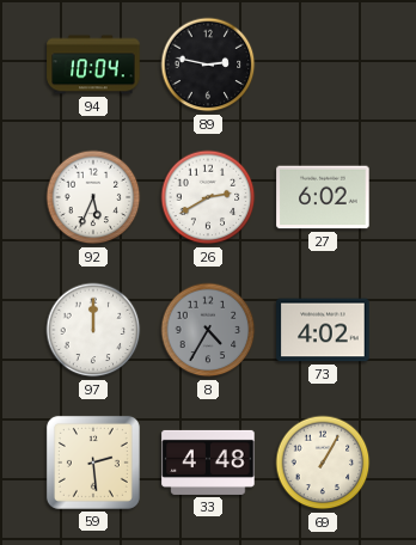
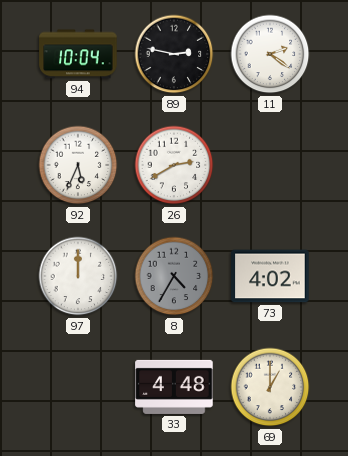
11: none -> 2:21
27: 6:02 -> none
59: 2:29 -> none
69: 1:05 -> 1:00
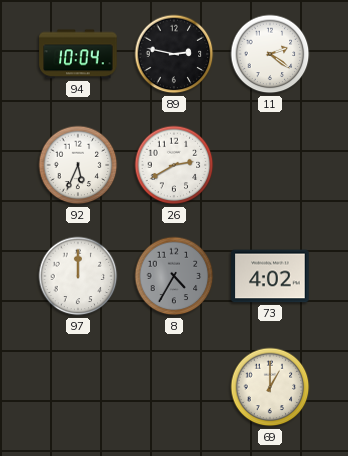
33: 4:48 -> none
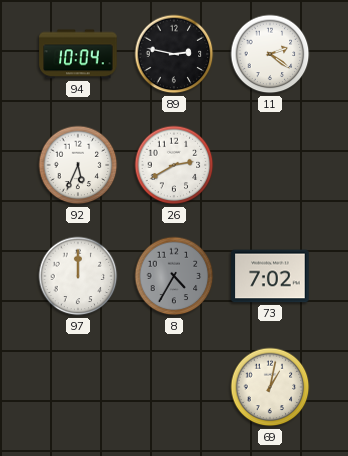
73: 4:02 -> 7:02
69: 1:00 -> 1:02
